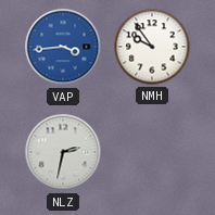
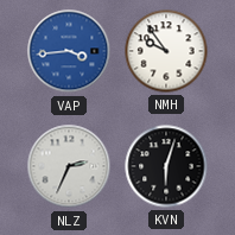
NLZ: 2:32 -> 2:34
KVN: none -> 6:03
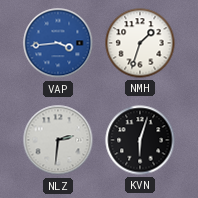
NMH: 9:54 -> 1:33
NLZ: 2:34 -> 2:31
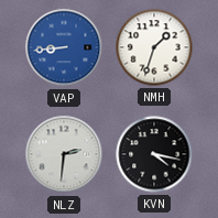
VAP: 3:44 -> 8:44
KVN: 6:03 -> 4:17
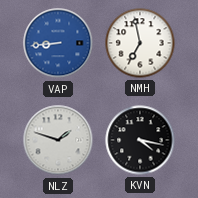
NMH: 1:33 -> 6:58
NLZ: 2:31 -> 1:48
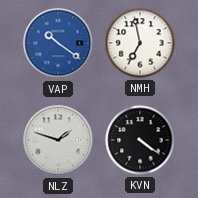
VAP: 8:44 -> 10:21
KVN: 4:17 -> 4:21
